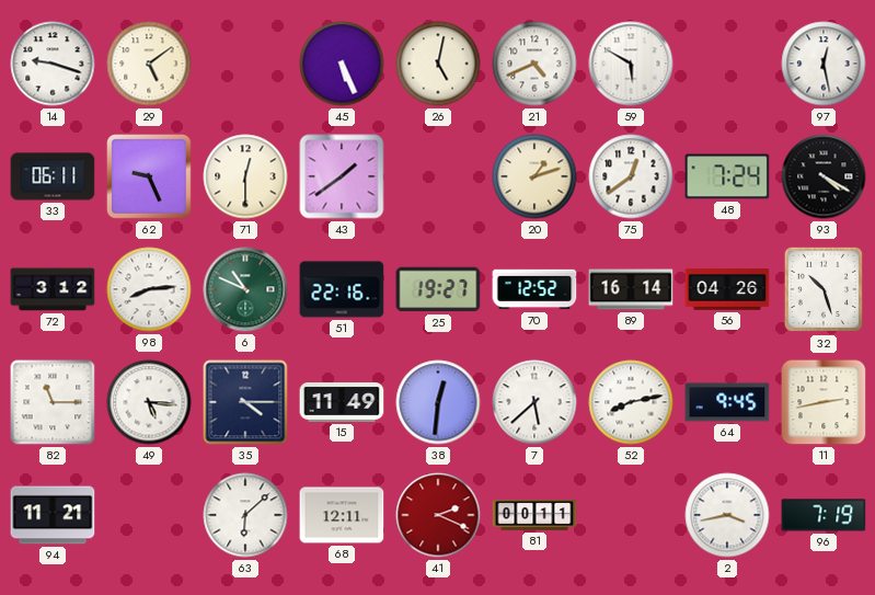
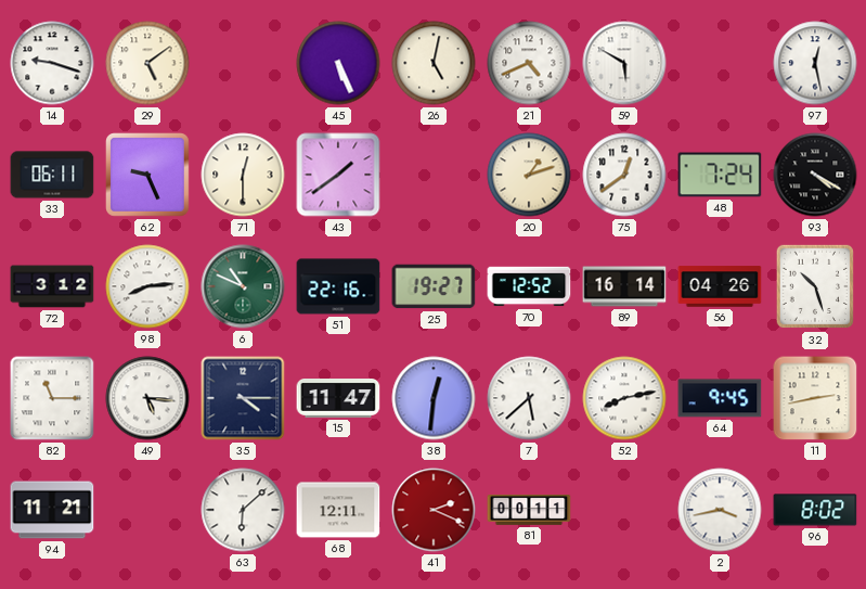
15: 11:49 -> 11:47
96: 7:19 -> 8:02
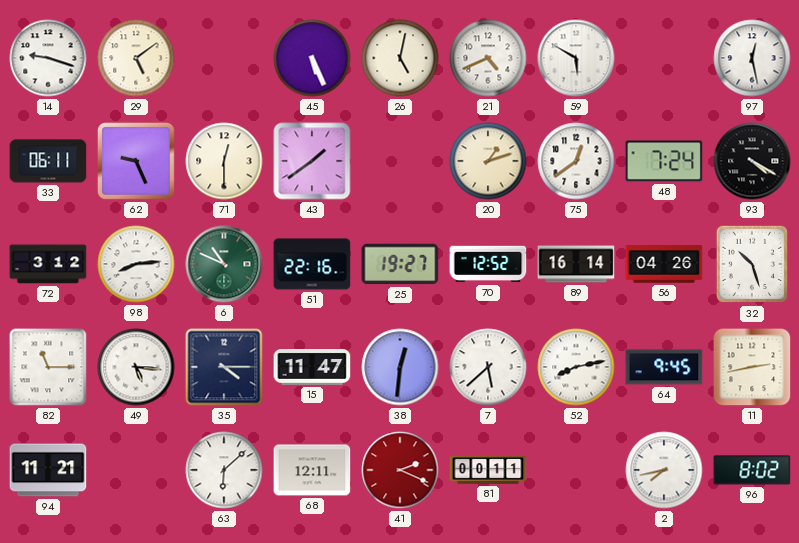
2: 3:43 -> 7:43
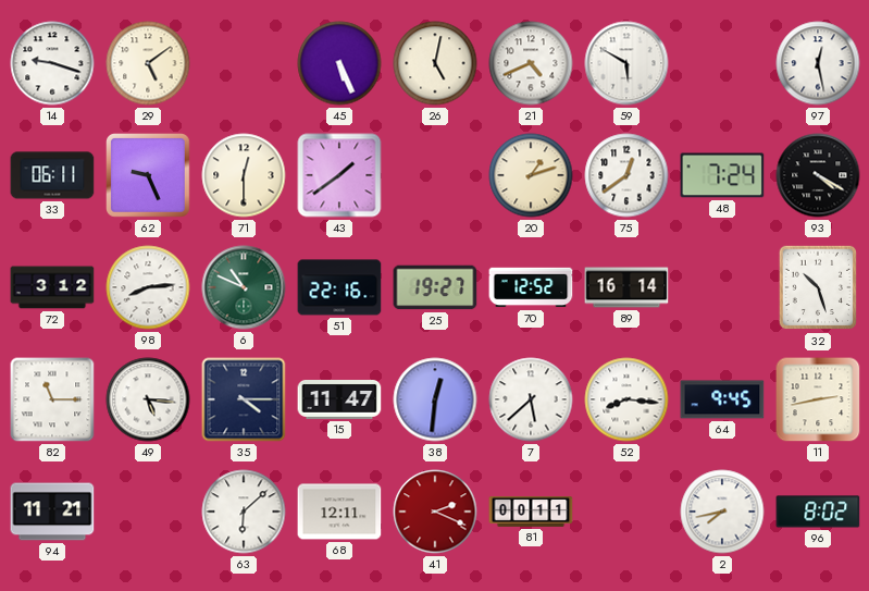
56: 04:26 -> none
52: 8:13 -> 8:16
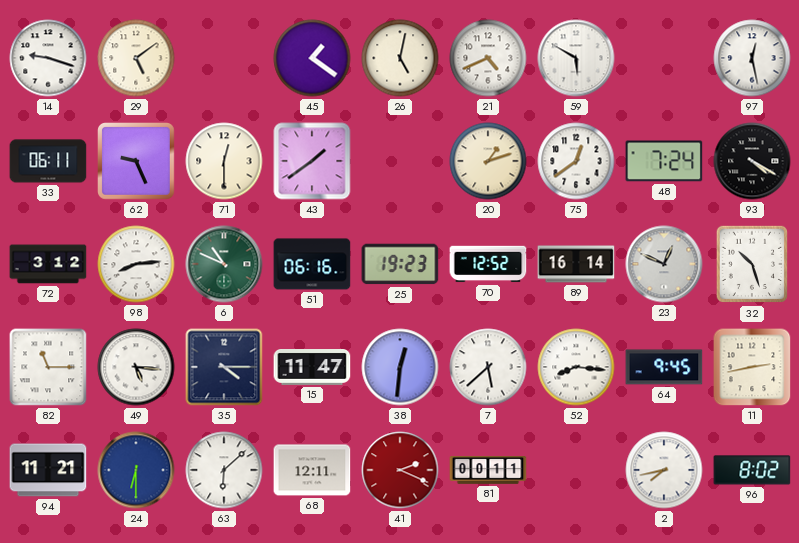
45: 5:26 -> 1:21
51: 22:16 -> 06:16
25: 19:27 -> 19:23
23: none -> 12:49
24: none -> 6:30
